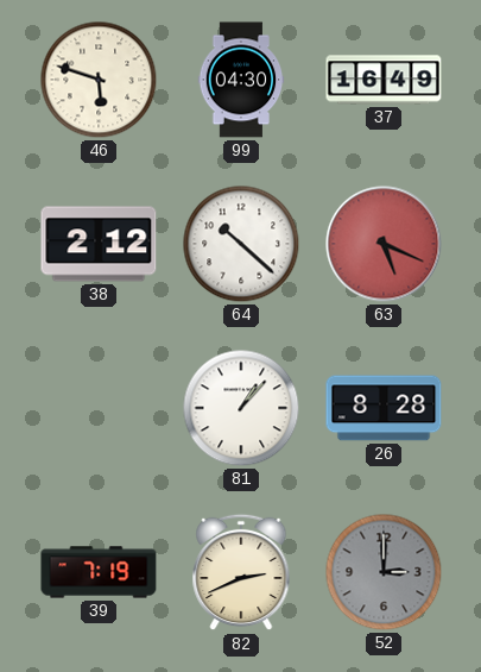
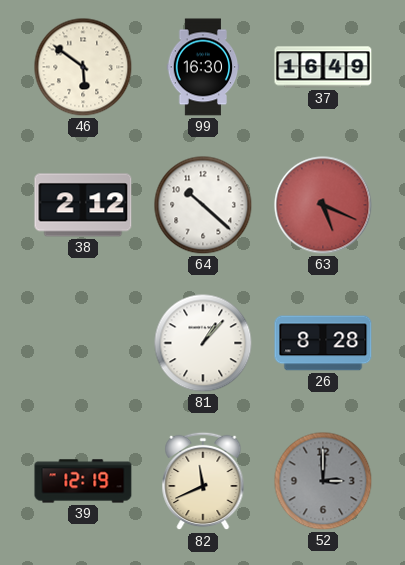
46: 5:48 -> 5:51
99: 04:30 -> 16:30
39: 7:19 -> 12:19
82: 2:41 -> 11:41
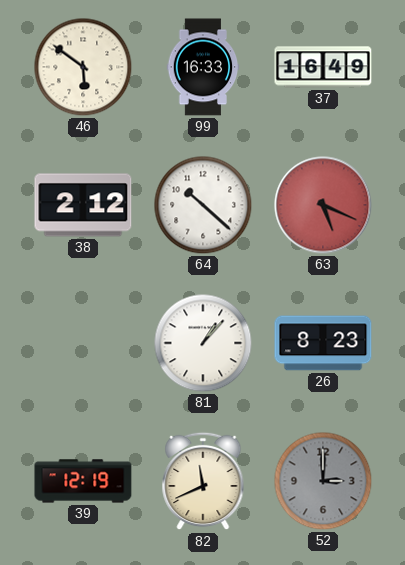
99: 16:30 -> 16:33
26: 8:28 -> 8:23
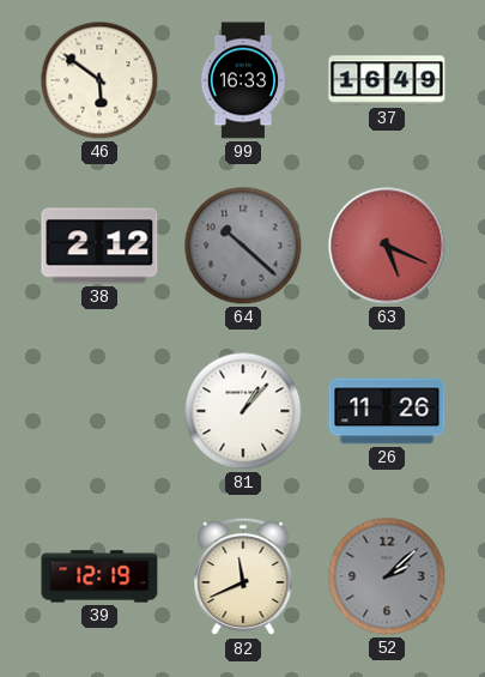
64 dial: white -> grey
26: 8:23 -> 11:26
52: 3:00 -> 2:08
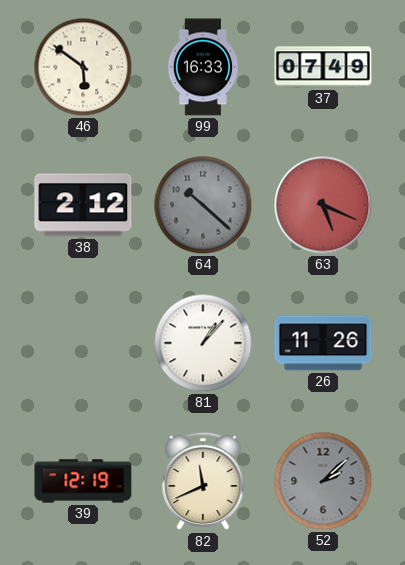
37: 16:49 -> 07:49
